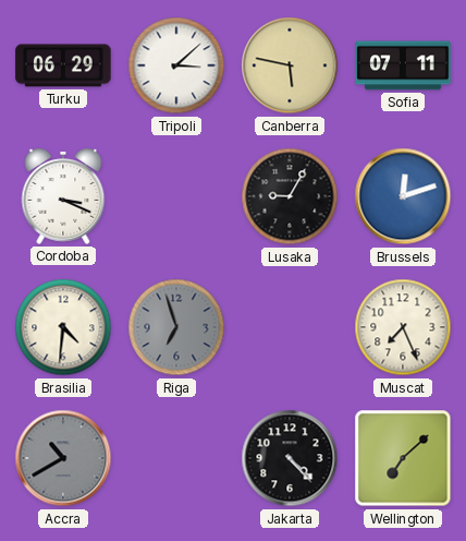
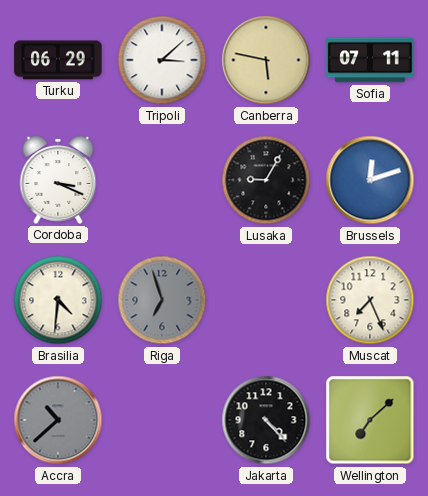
Accra: 10:40 -> 10:38
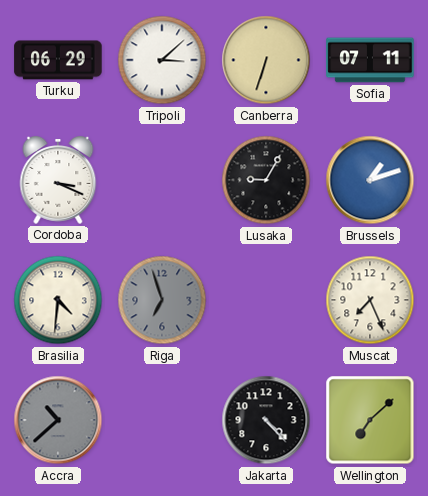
Canberra: 5:47 -> 6:33
Brussels: 12:12 -> 1:12
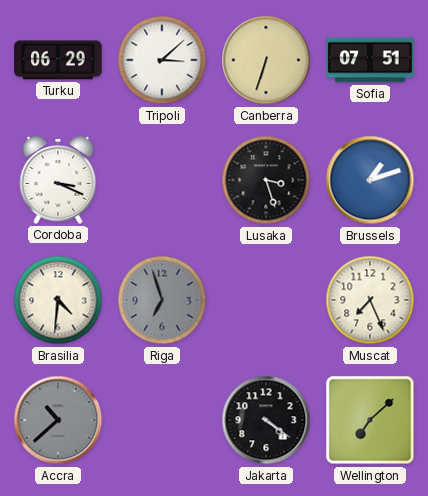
Sofia: 07:11 -> 07:51
Lusaka: 9:05 -> 3:27
Jakarta: 4:23 -> 4:21
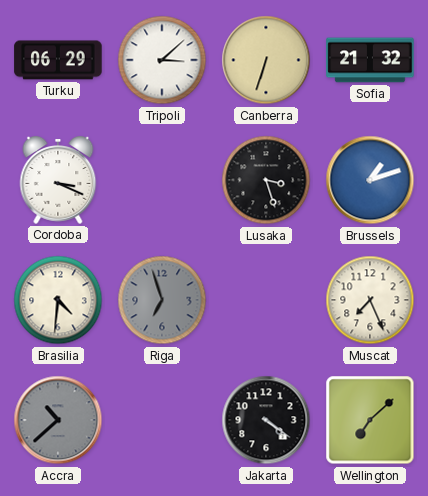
Sofia: 07:51 -> 21:32
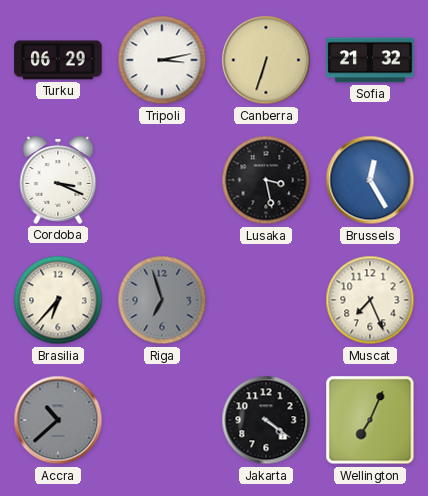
Tripoli: 3:08 -> 3:13
Lusaka: 3:27 -> 3:28
Brussels: 1:12 -> 12:25
Brasilia: 4:31 -> 6:37
Wellington: 7:08 -> 7:04
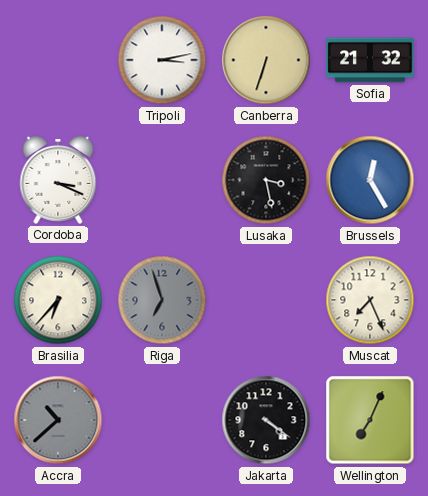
Turku: 06:29 -> none
